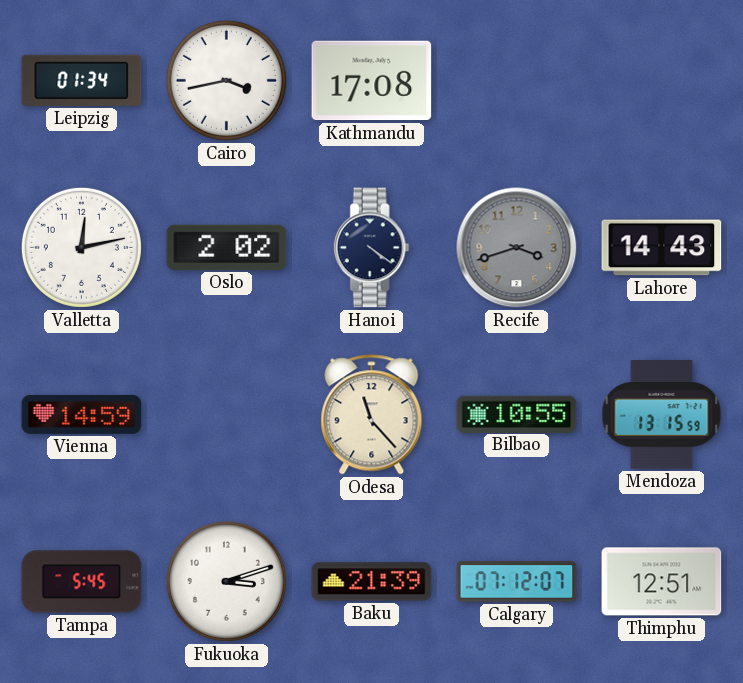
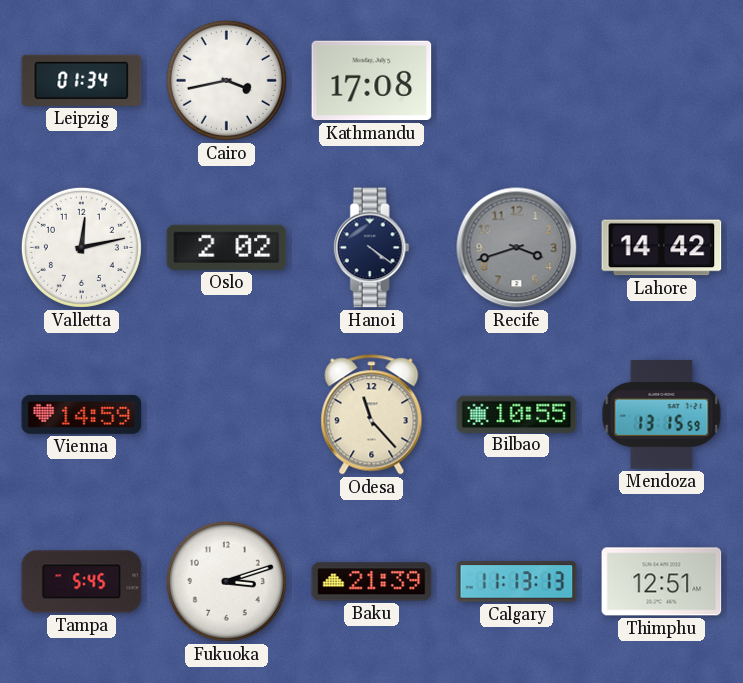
Lahore: 14:43 -> 14:42
Calgary: 07:12 -> 11:13
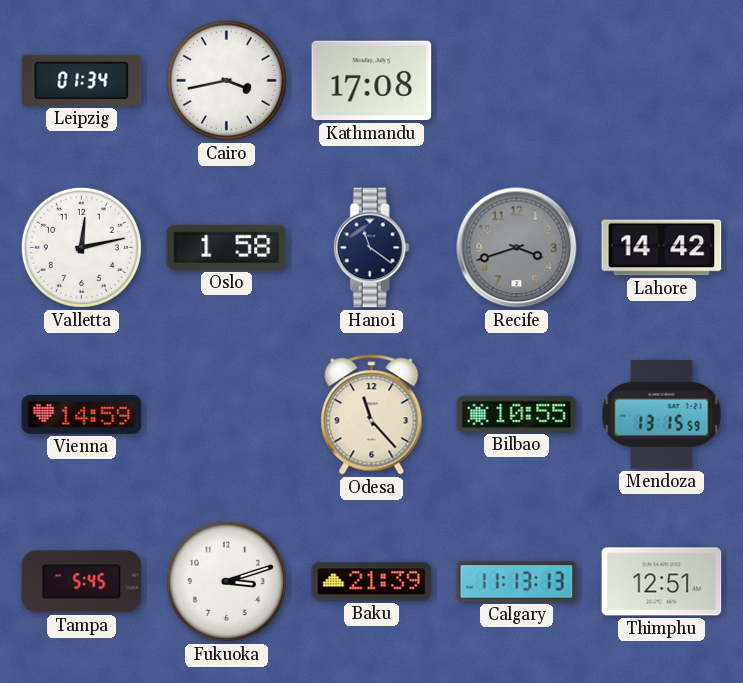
Oslo: 2:02 -> 1:58
Hanoi: 4:21 -> 11:21
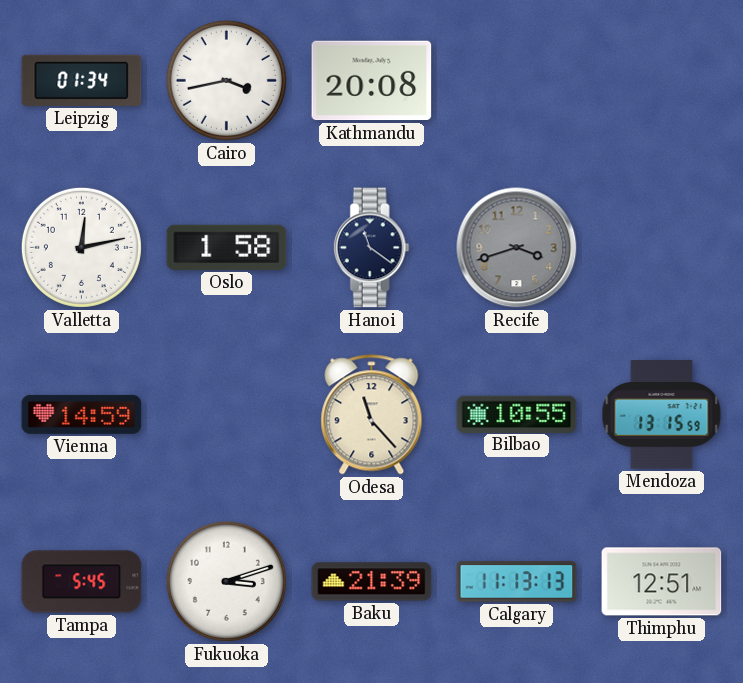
Kathmandu: 17:08 -> 20:08
Lahore: 14:42 -> none
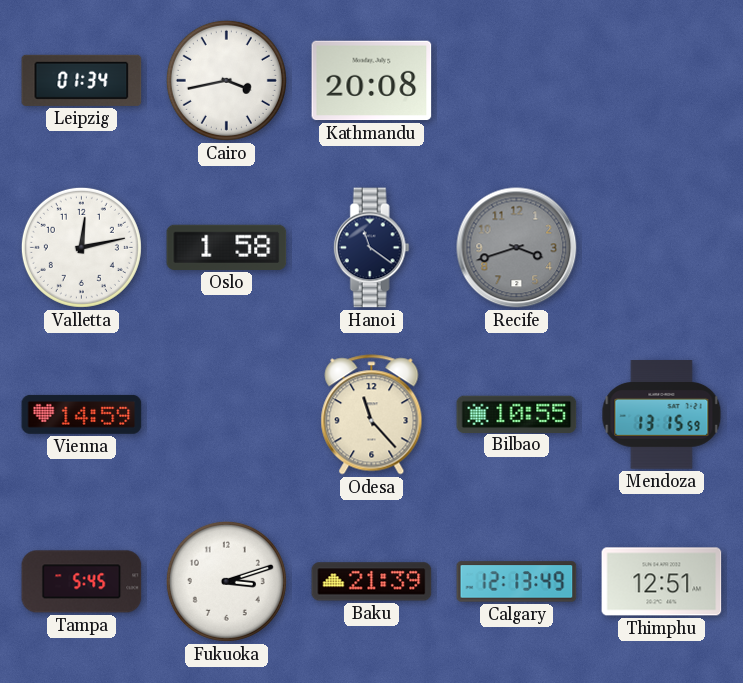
Calgary: 11:13 -> 12:13
